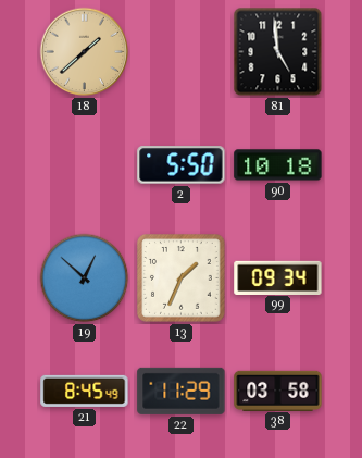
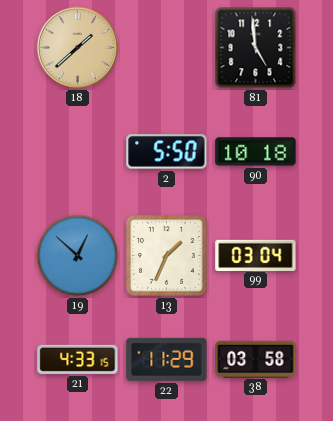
99: 09:34 -> 03:04
21: 8:45 -> 4:33
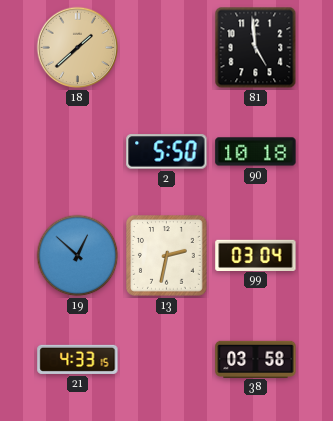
13: 1:34 -> 2:32
22: 11:29 -> none
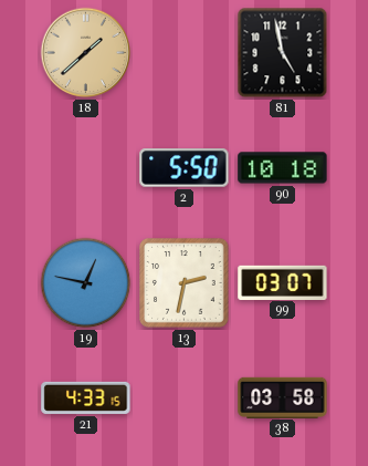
81: 4:59 -> 4:58
19: 12:52 -> 12:47
99: 03:04 -> 03:07
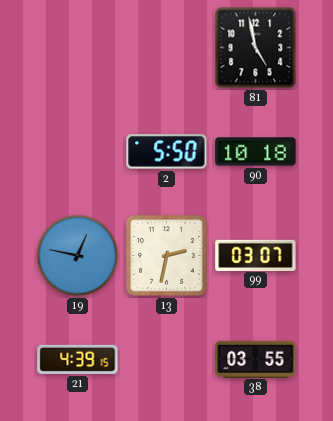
18: 1:38 -> none
21: 4:33 -> 4:39
38: 03:58 -> 03:55
